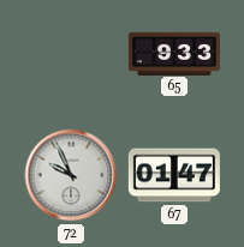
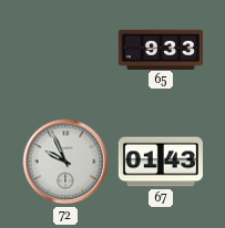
67: 01:47 -> 01:43
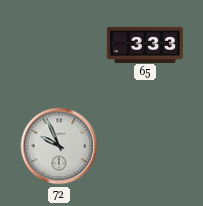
65: 9:33 -> 3:33
67: 01:43 -> none
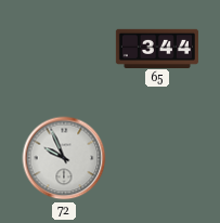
65: 3:33 -> 3:44
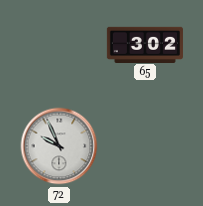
65: 3:44 -> 3:02
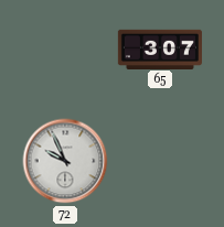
65: 3:02 -> 3:07
